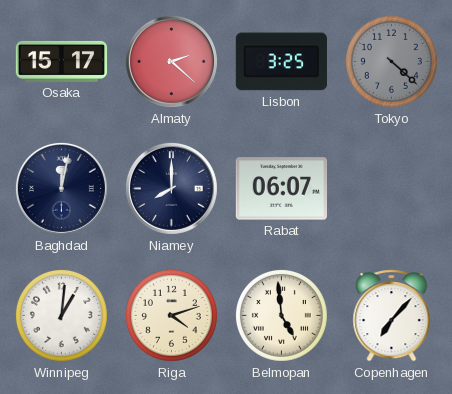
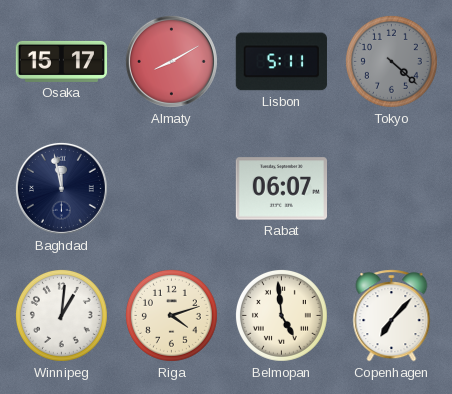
Almaty: 2:22 -> 8:10
Lisbon: 3:25 -> 5:11
Baghdad: 12:02 -> 11:58
Niamey: 8:00 -> none
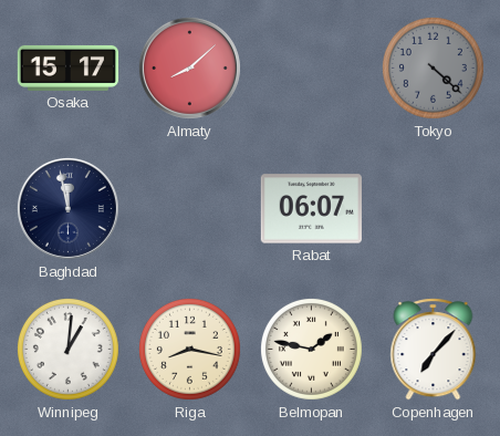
Almaty: 8:10 -> 8:08
Lisbon: 5:11 -> none
Riga: 4:12 -> 8:17
Belmopan: 4:59 -> 1:47
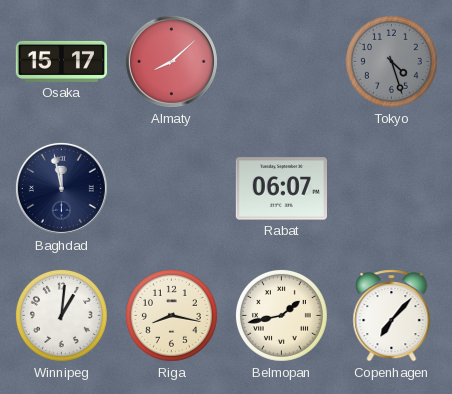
Tokyo: 4:22 -> 4:27
Belmopan: 1:47 -> 1:43
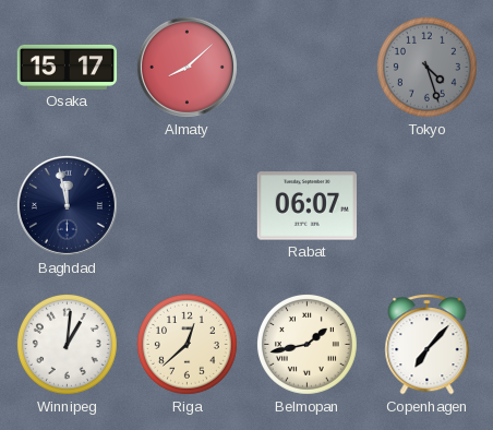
Riga: 8:17 -> 12:38
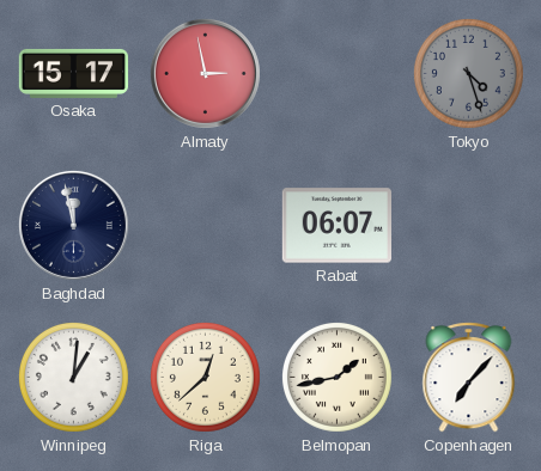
Almaty: 8:08 -> 2:58
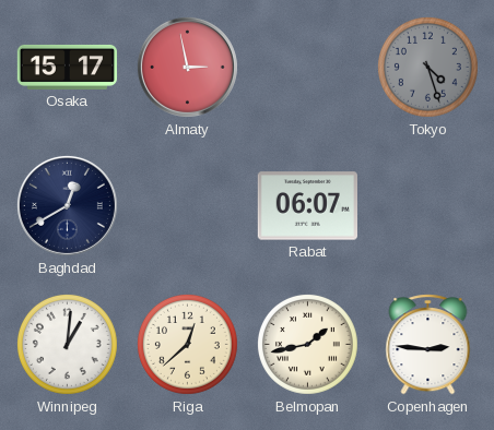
Baghdad: 11:58 -> 12:40
Copenhagen: 7:07 -> 2:46
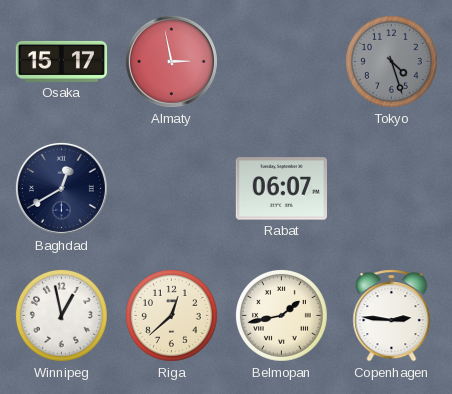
Winnipeg: 1:01 -> 12:58
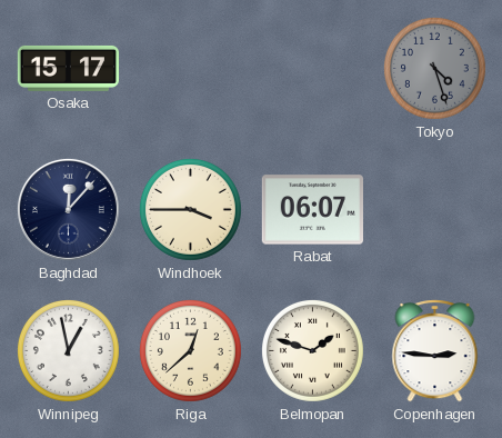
Almaty: 2:58 -> none
Baghdad: 12:40 -> 12:07
Windhoek: none -> 3:45
Belmopan: 1:43 -> 1:48
